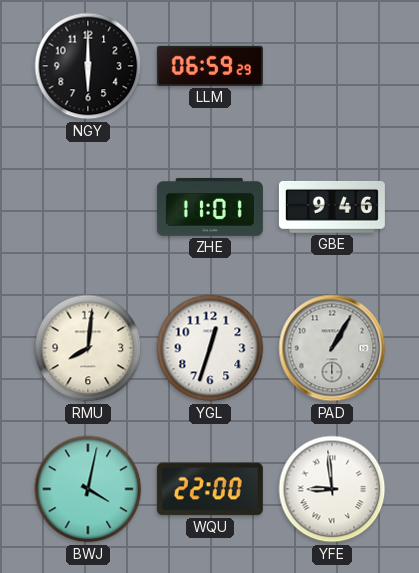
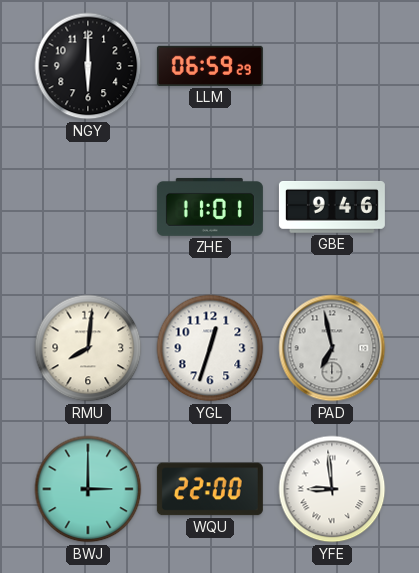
PAD: 1:05 -> 6:58
BWJ: 4:02 -> 3:00
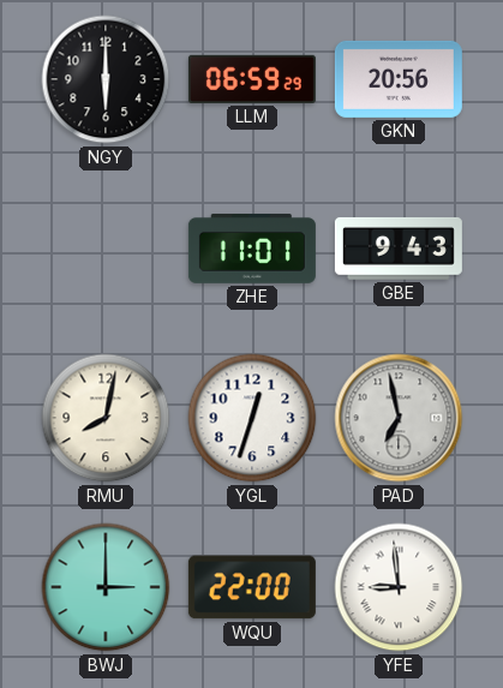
GKN: none -> 20:56
GBE: 9:46 -> 9:43
RMU: 8:01 -> 8:02
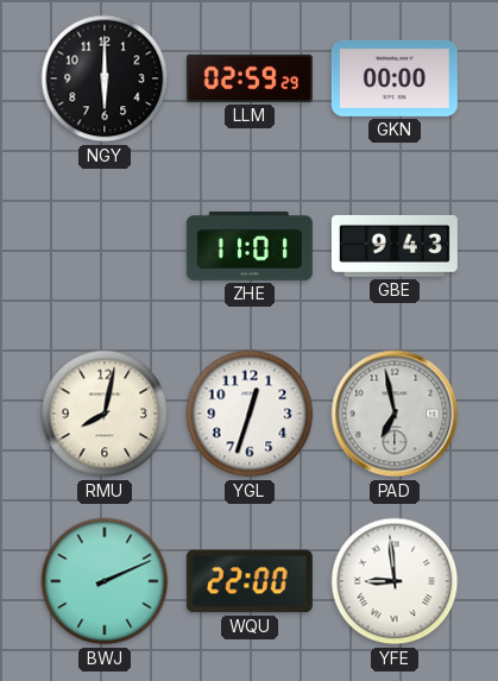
LLM: 06:59 -> 02:59
GKN: 20:56 -> 00:00
BWJ: 3:00 -> 2:11
